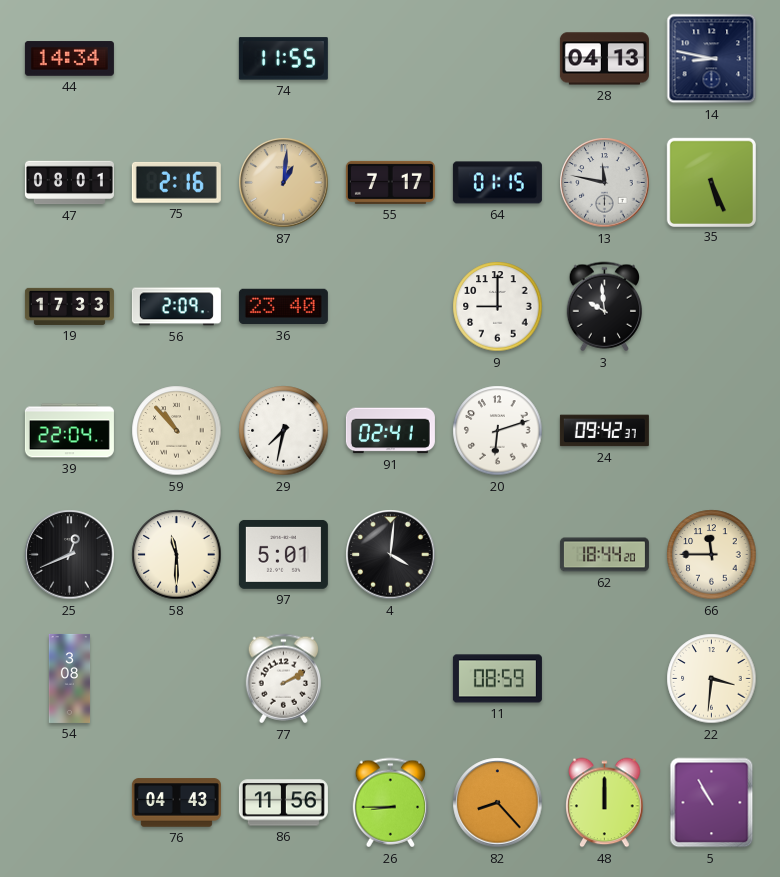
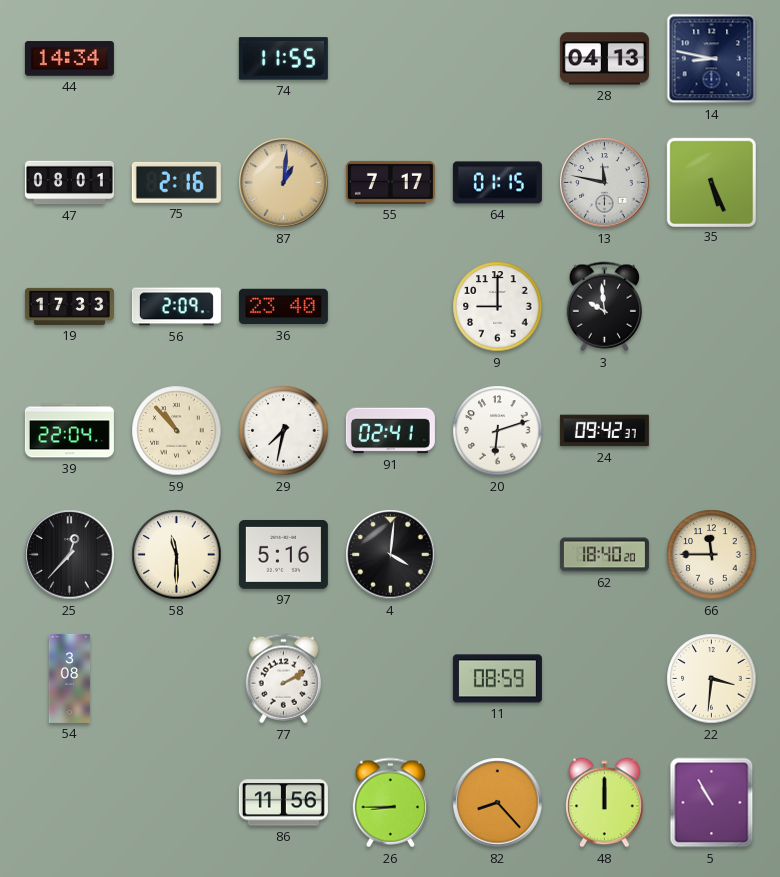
25: 12:41 -> 12:37
97: 5:01 -> 5:16
62: 18:44 -> 18:40
76: 04:43 -> none
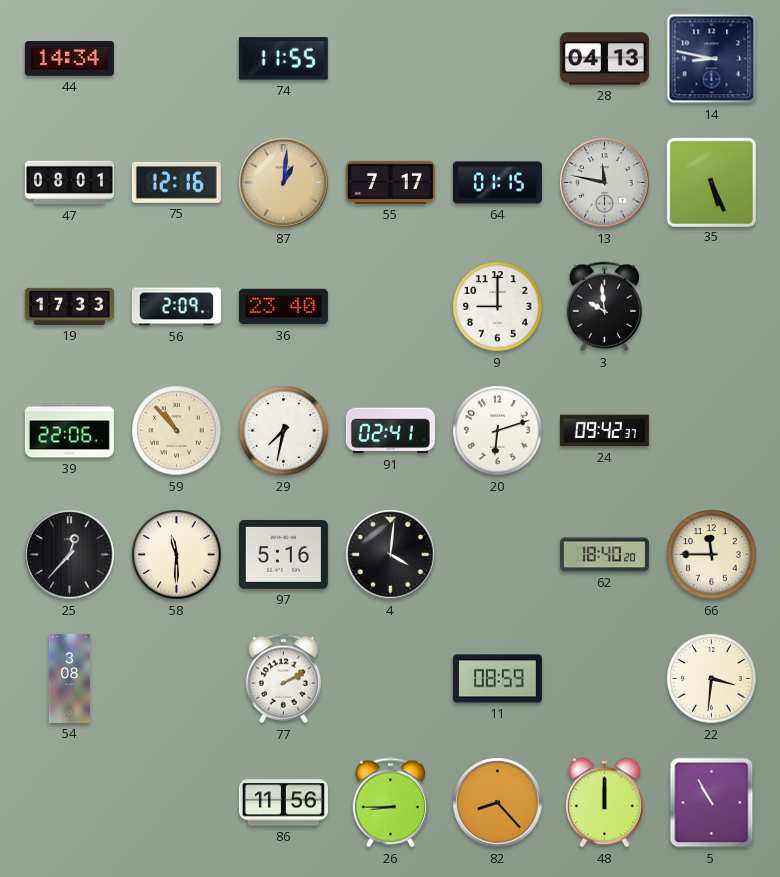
75: 2:16 -> 12:16
39: 22:04 -> 22:06
